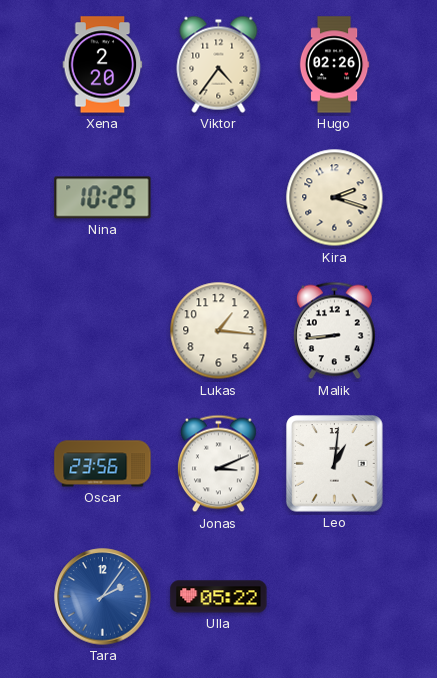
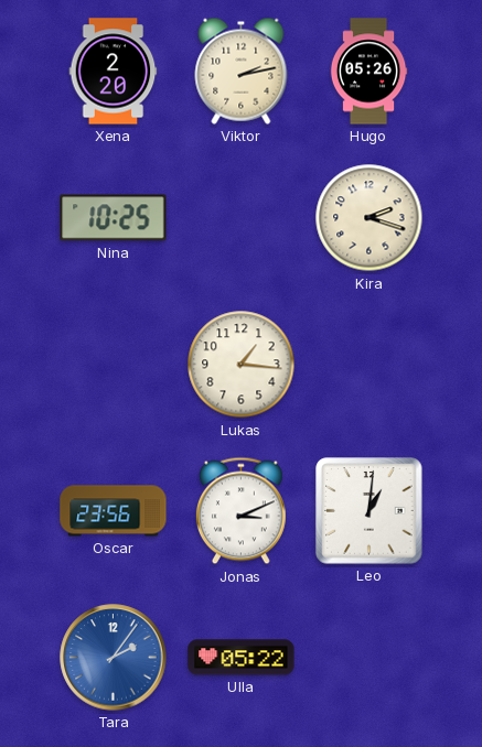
Viktor: 4:36 -> 2:13
Hugo: 02:26 -> 05:26
Malik: 8:44 -> none
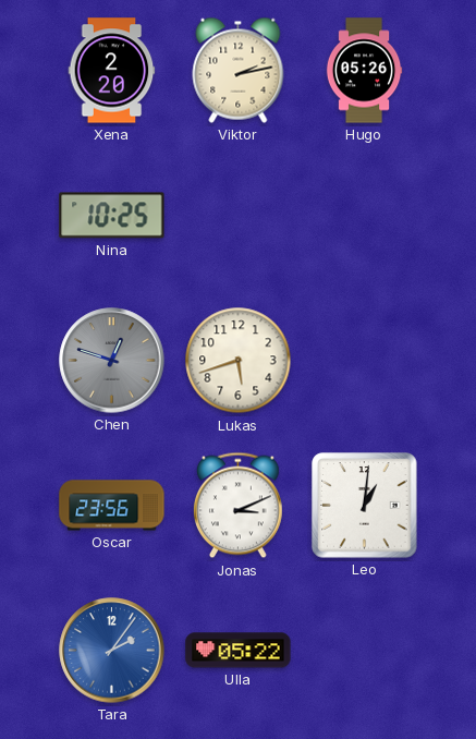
Kira: 2:18 -> none
Chen: none -> 12:48
Lukas: 1:16 -> 5:42
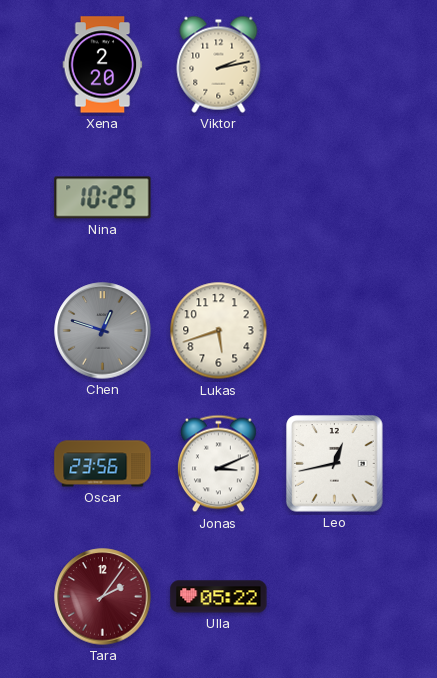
Hugo: 05:26 -> none
Leo: 1:01 -> 12:43
Tara dial: blue -> burgundy
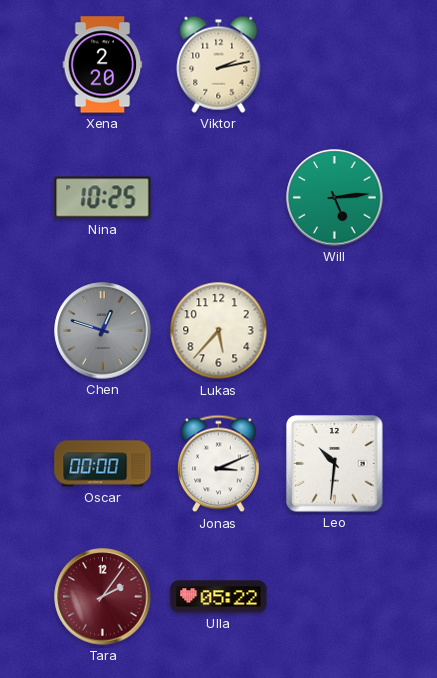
Will: none -> 5:14
Lukas: 5:42 -> 5:37
Oscar: 23:56 -> 00:00
Leo: 12:43 -> 10:31
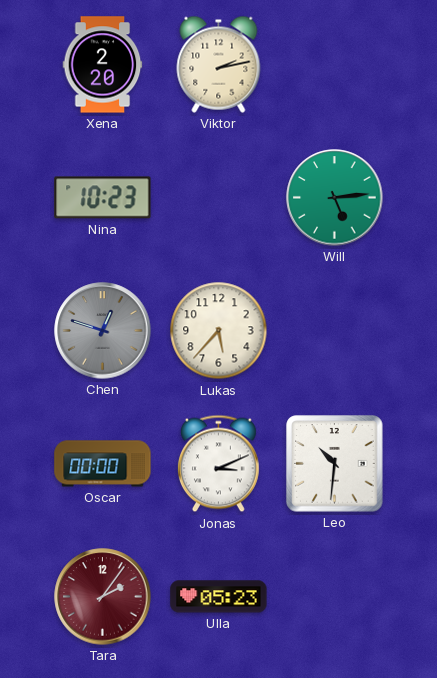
Nina: 10:25 -> 10:23
Ulla: 05:22 -> 05:23
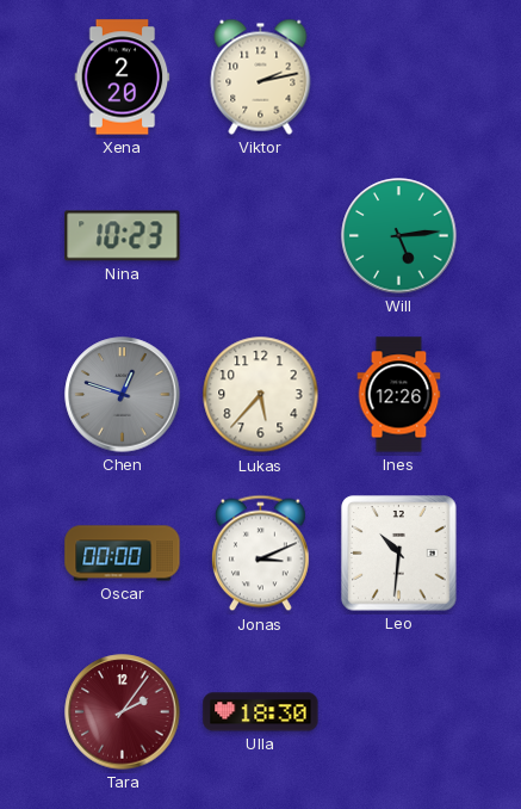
Ines: none -> 12:26
Ulla: 05:23 -> 18:30
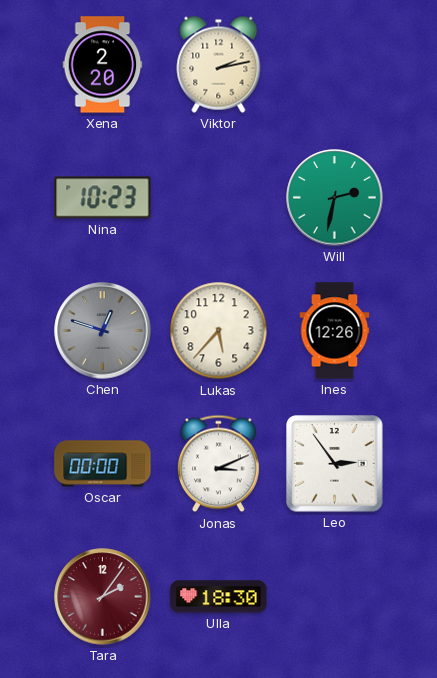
Will: 5:14 -> 2:32
Leo: 10:31 -> 2:54
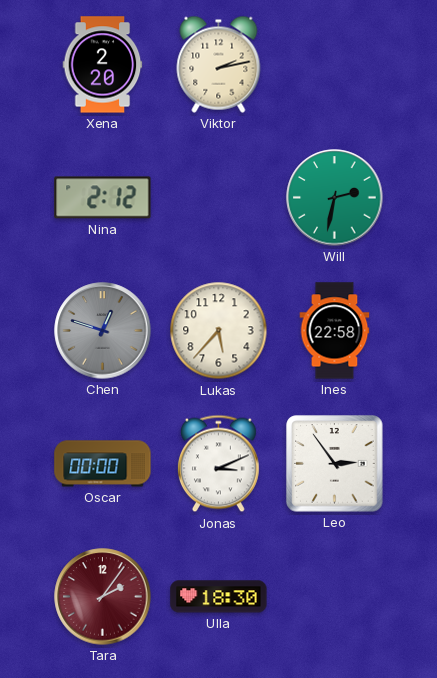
Nina: 10:23 -> 2:12
Ines: 12:26 -> 22:58
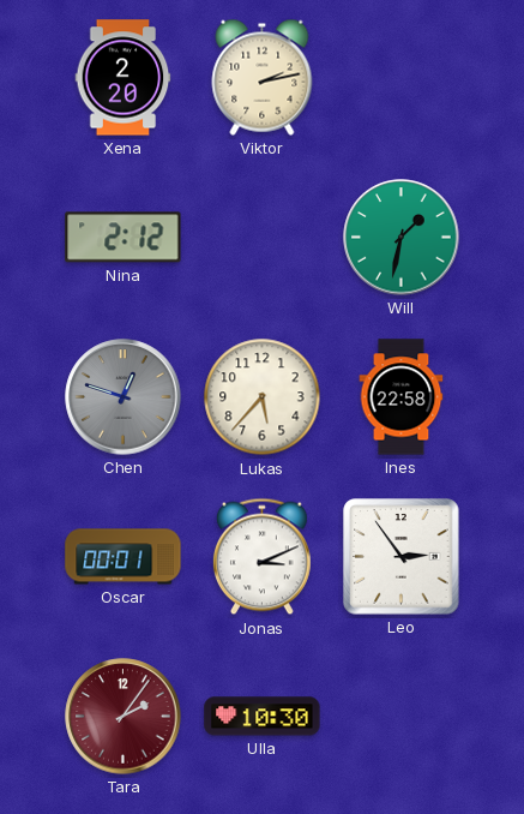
Will: 2:32 -> 1:32
Oscar: 00:00 -> 00:01
Ulla: 18:30 -> 10:30
